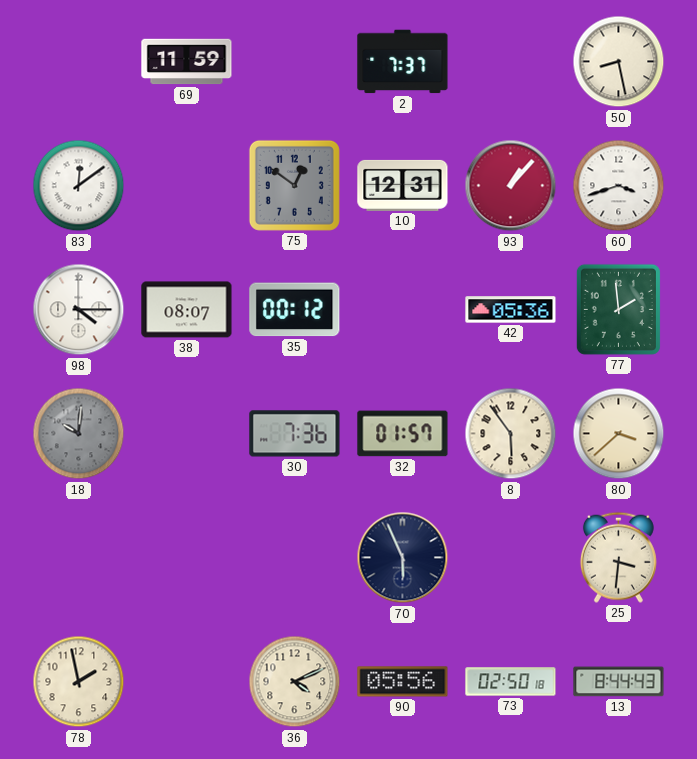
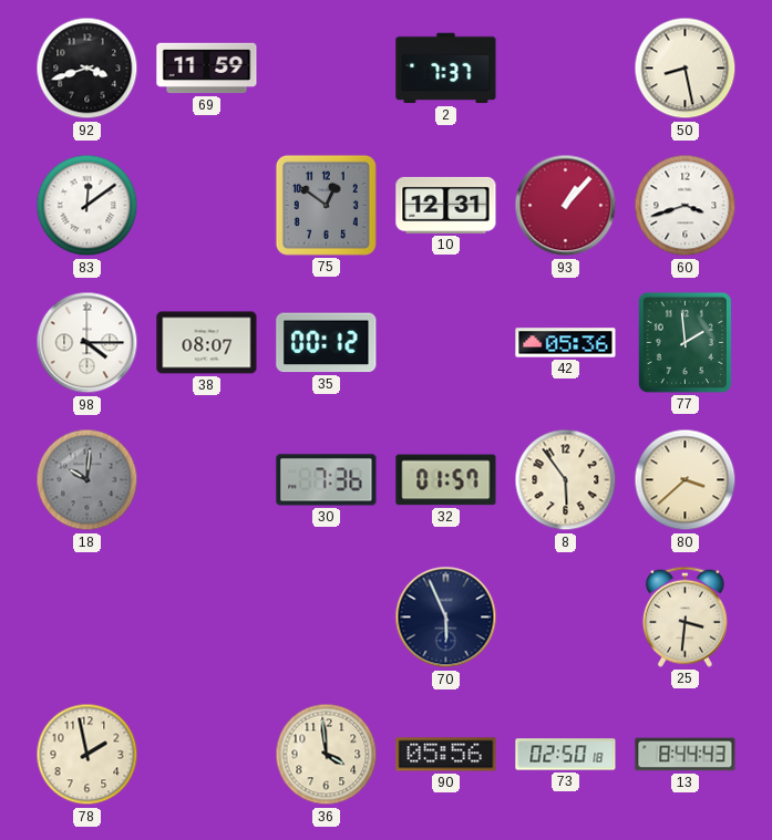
92: none -> 3:42
36: 4:11 -> 3:59
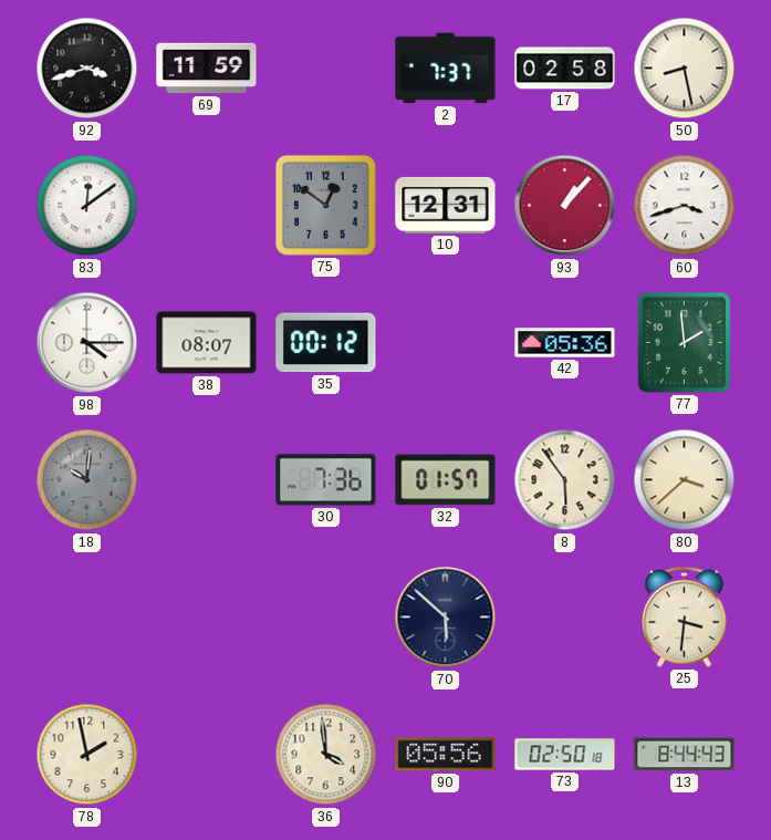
17: none -> 02:58
70: 5:56 -> 5:52
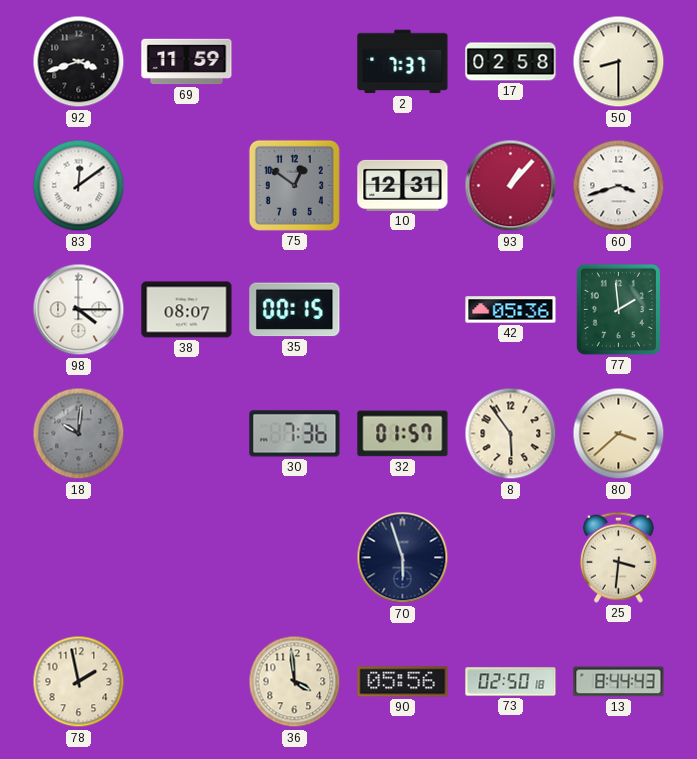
50: 8:28 -> 8:30
35: 00:12 -> 00:15
70: 5:52 -> 5:57
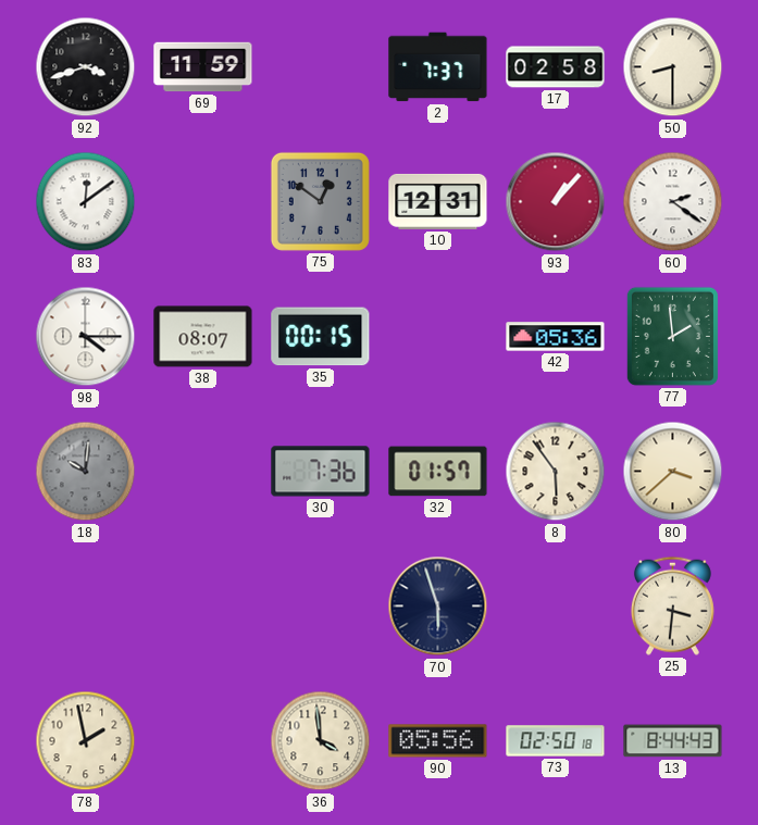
60: 3:42 -> 2:21
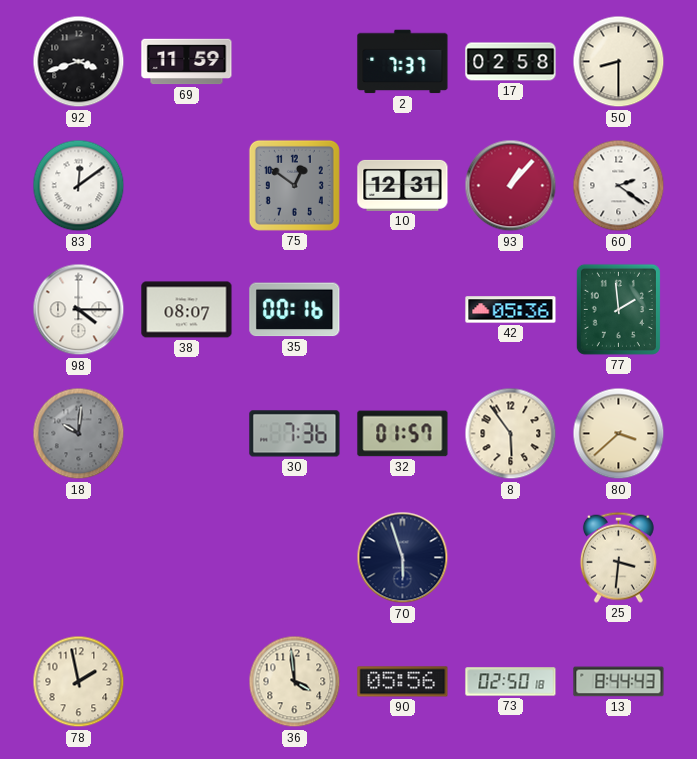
35: 00:15 -> 00:16
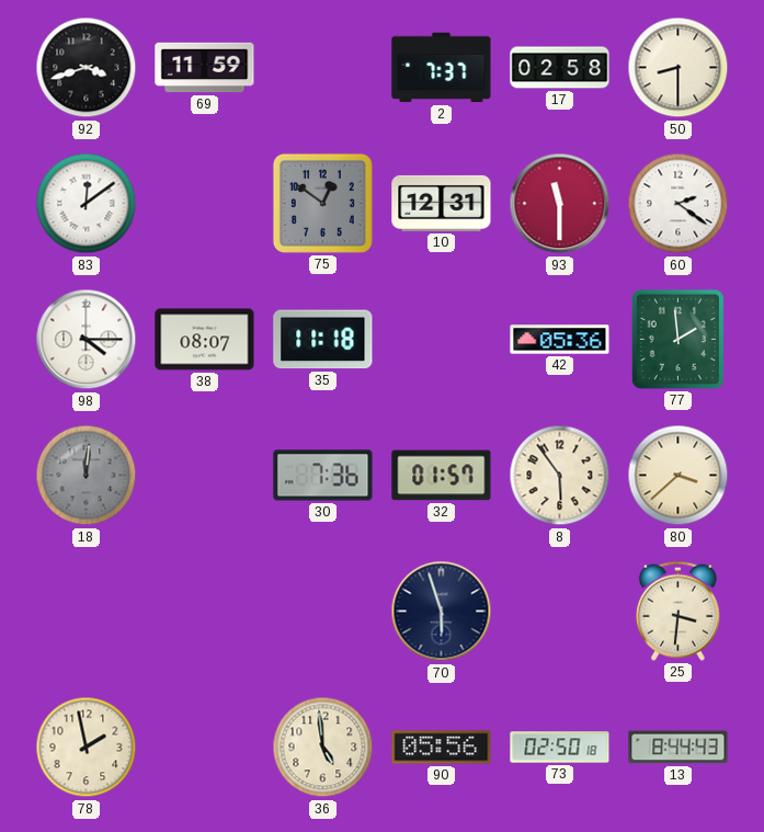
93: 1:07 -> 11:30
35: 00:16 -> 11:18
18: 10:01 -> 12:01
36: 3:59 -> 4:59
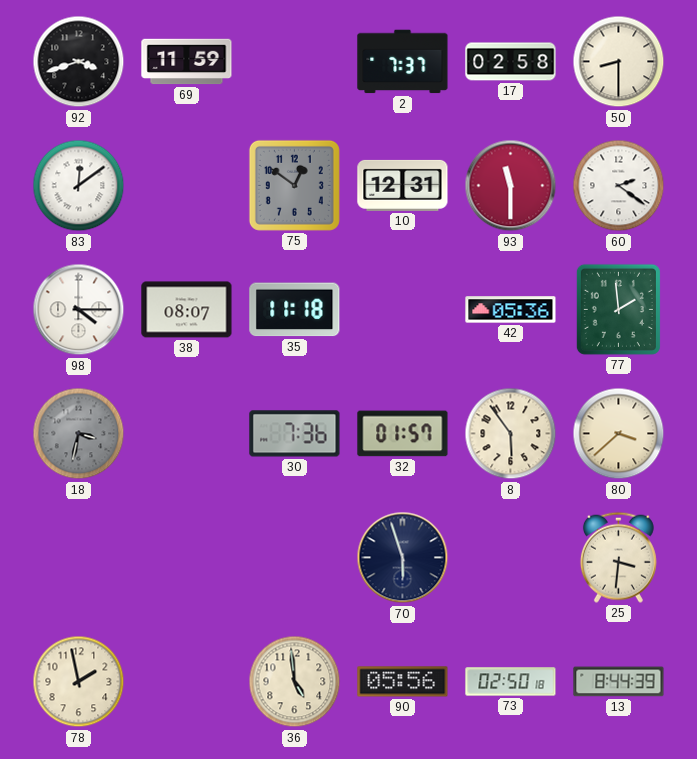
18: 12:01 -> 3:32
13: 8:44:43 -> 8:44:39
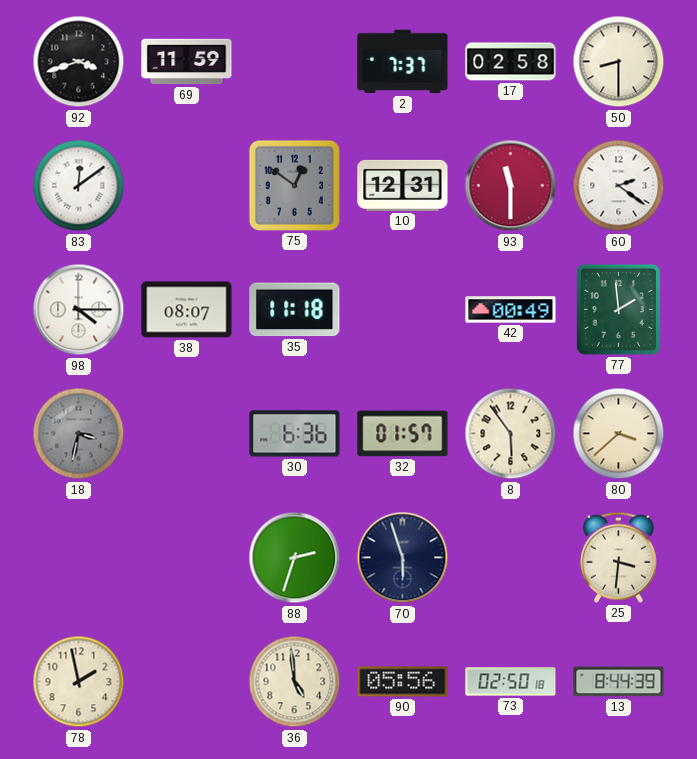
42: 05:36 -> 00:49
30: 7:36 -> 6:36
88: none -> 2:33
